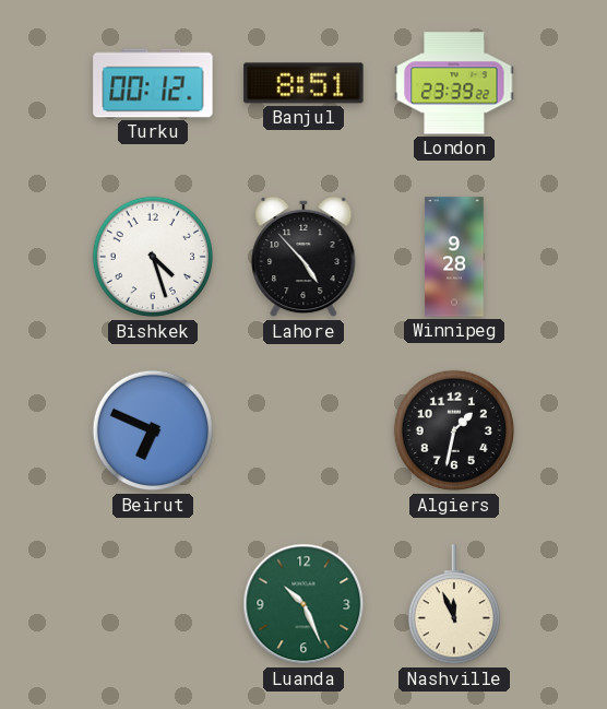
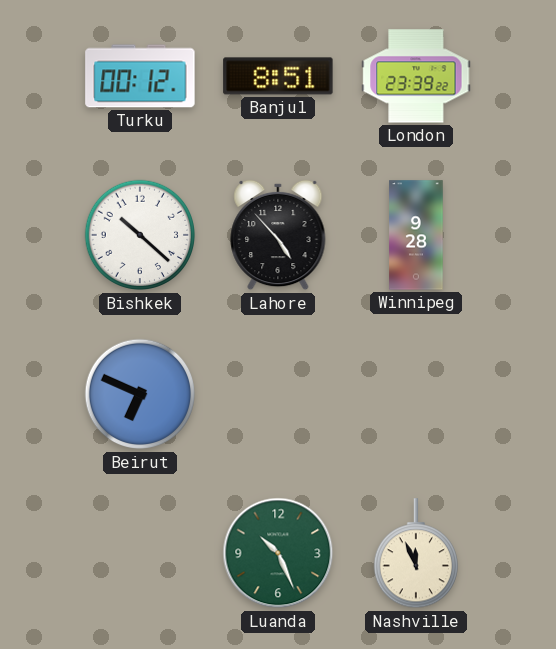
Bishkek: 4:27 -> 10:22
Algiers: 1:32 -> none
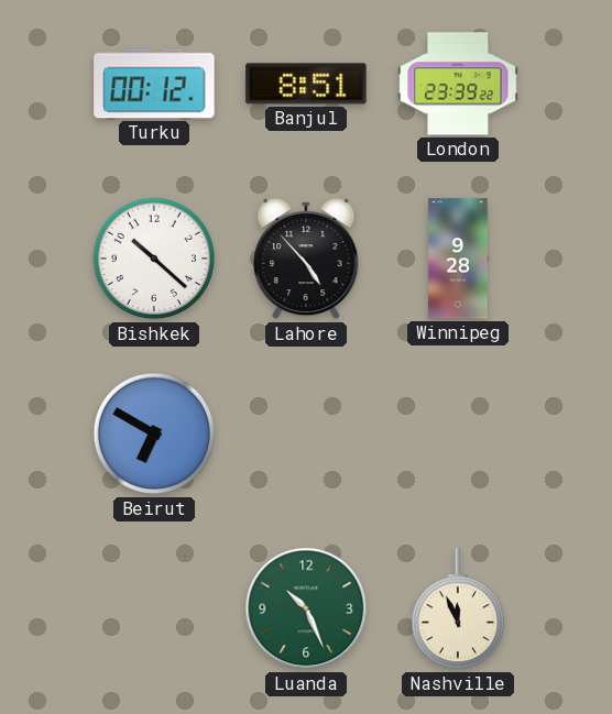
Beirut: 6:49 -> 6:50
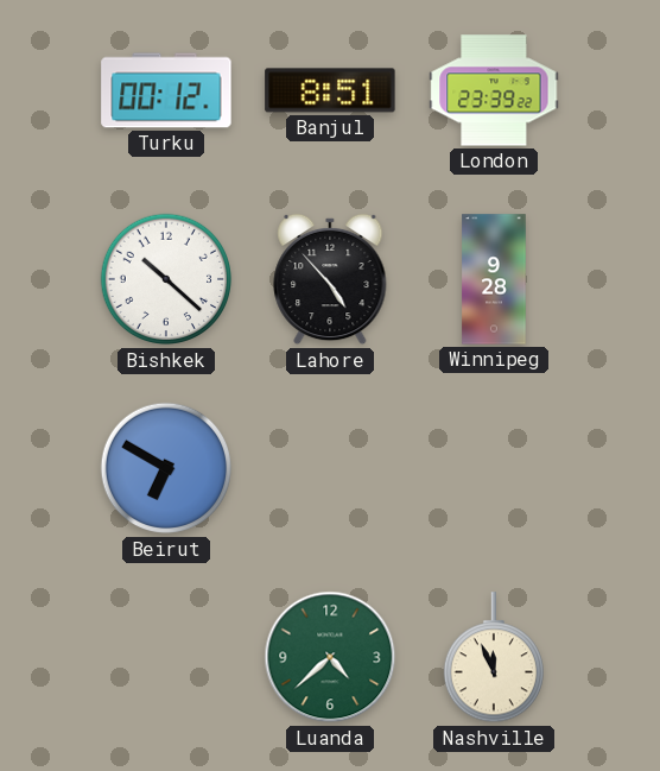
Luanda: 10:26 -> 4:38
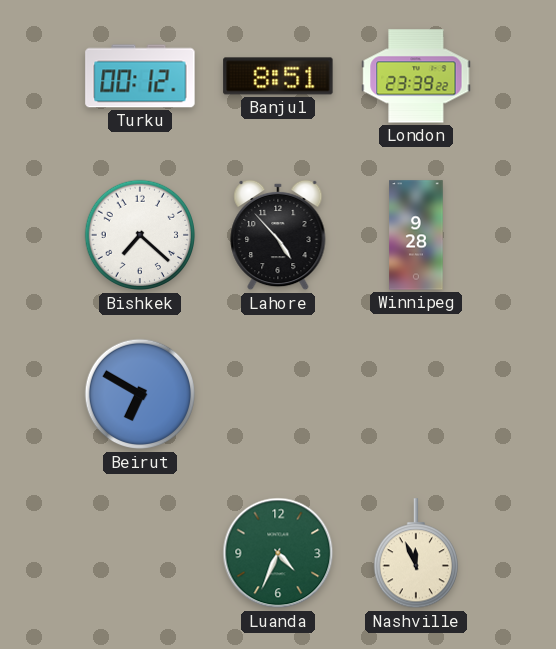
Bishkek: 10:22 -> 7:22
Luanda: 4:38 -> 4:34
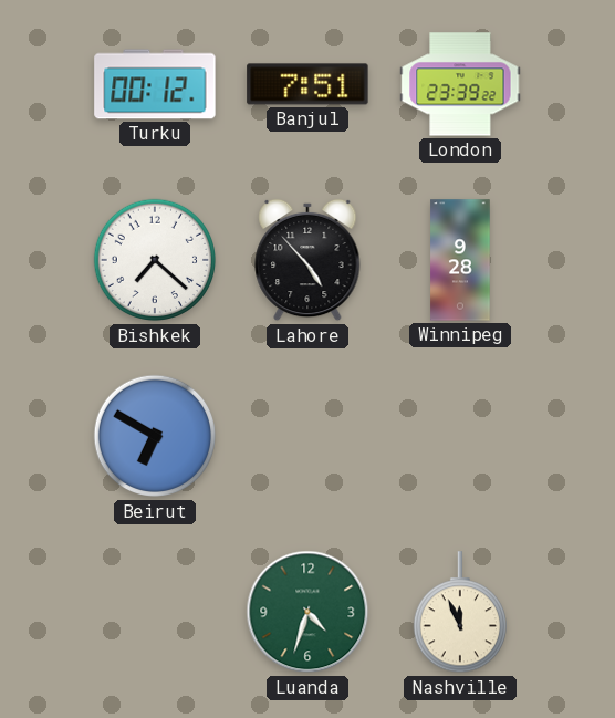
Banjul: 8:51 -> 7:51
Luanda: 4:34 -> 4:33
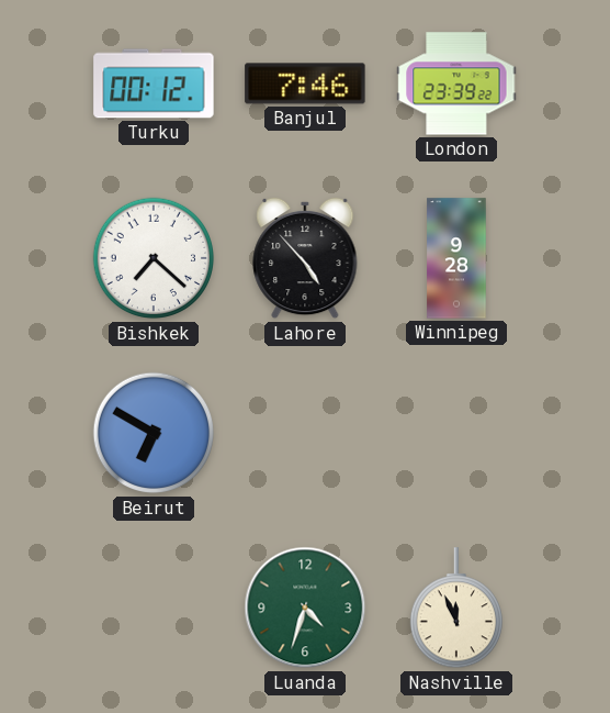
Banjul: 7:51 -> 7:46
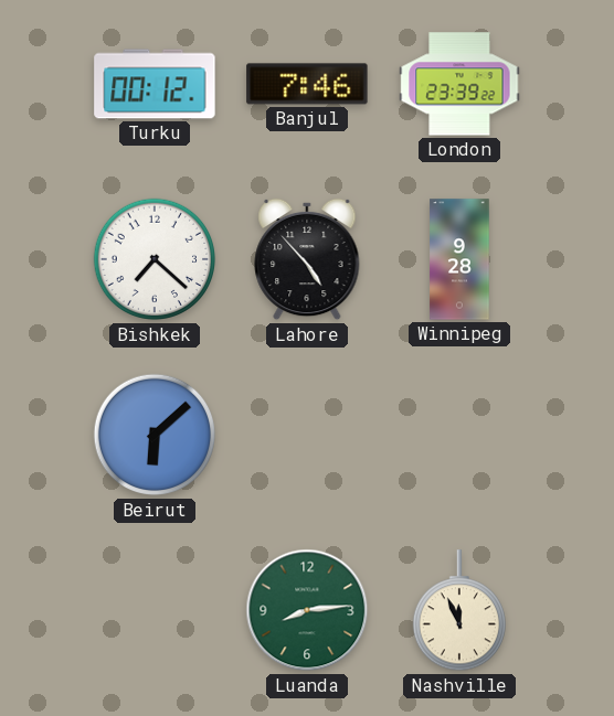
Beirut: 6:50 -> 6:08
Luanda: 4:33 -> 8:14
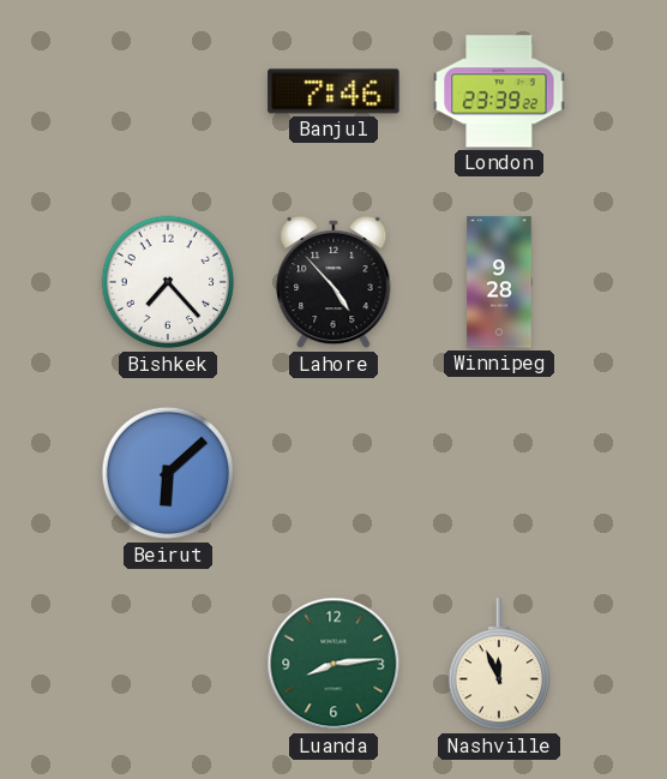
Turku: 00:12 -> none
Bishkek: 7:22 -> 7:23
